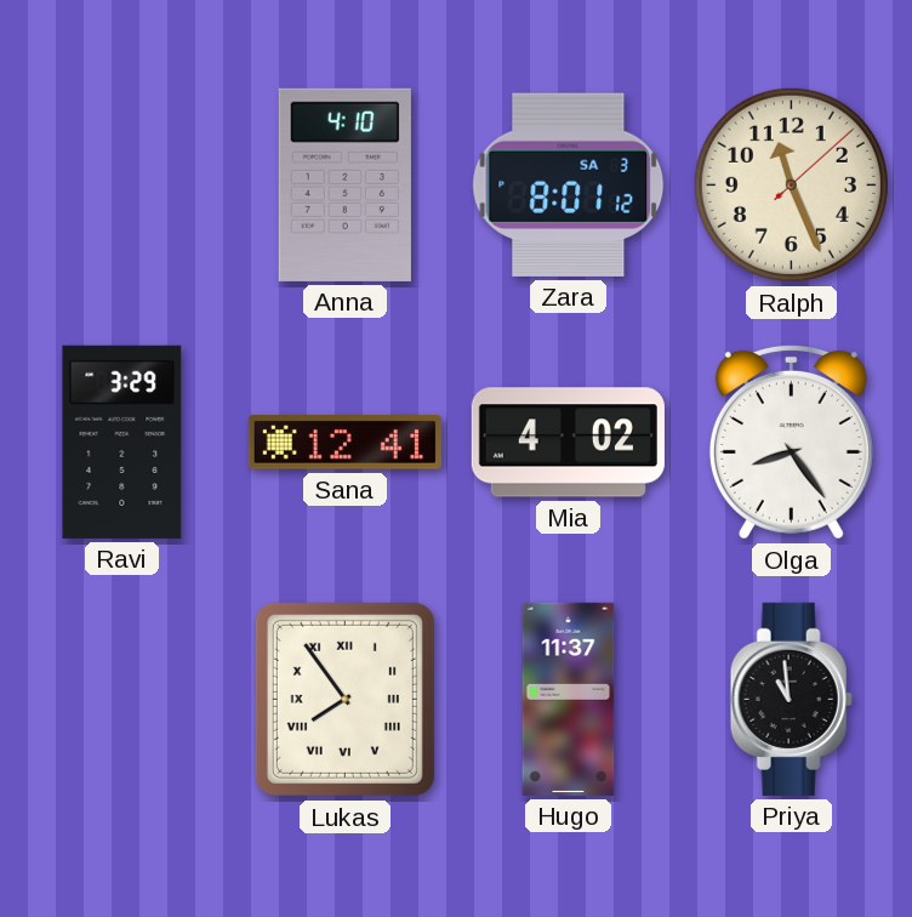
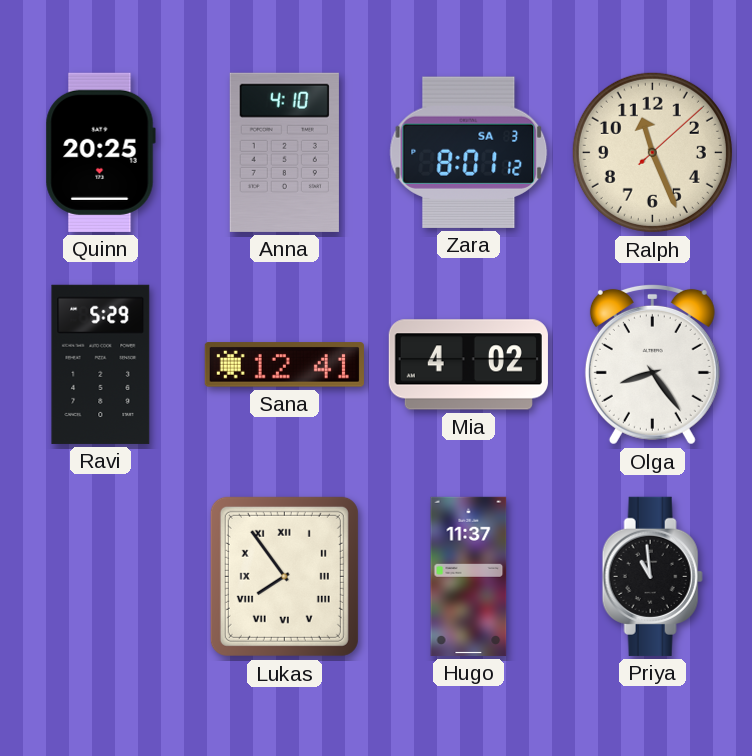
Quinn: none -> 20:25
Ravi: 3:29 -> 5:29
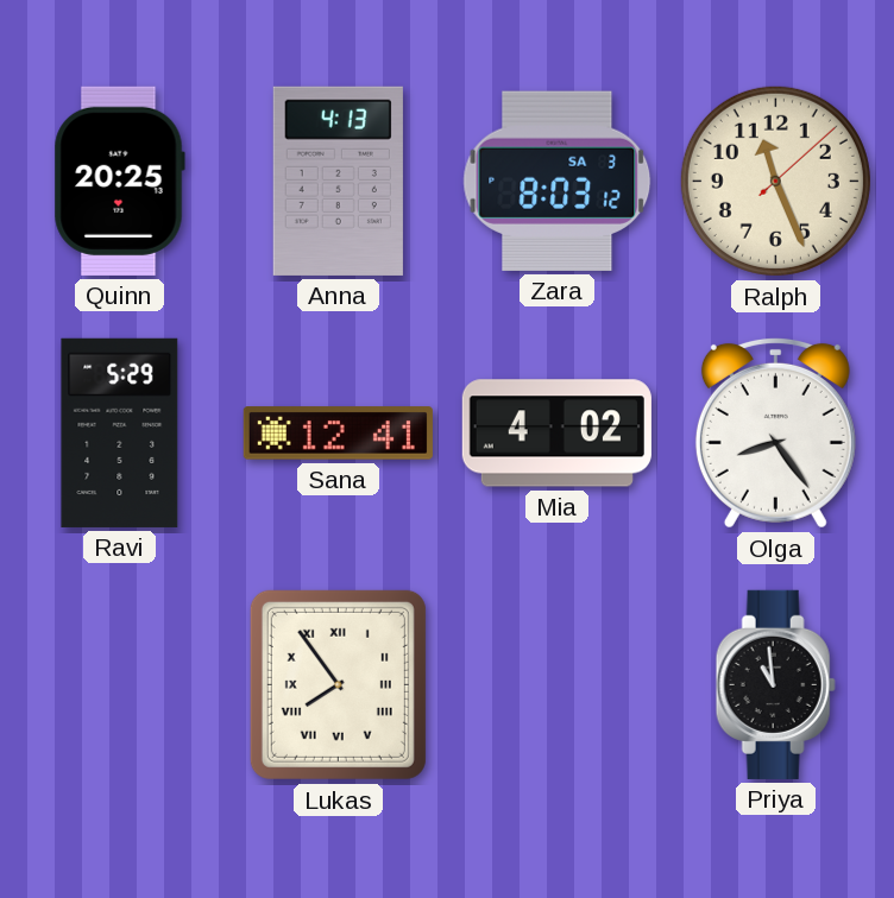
Anna: 4:10 -> 4:13
Zara: 8:01 -> 8:03
Hugo: 11:37 -> none
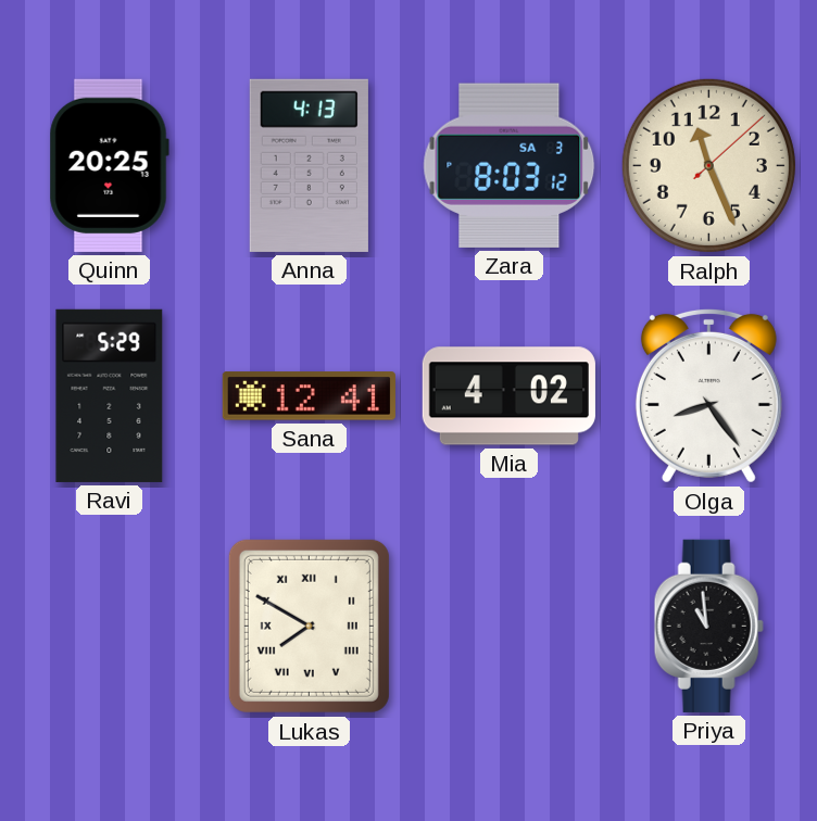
Lukas: 7:54 -> 7:50
